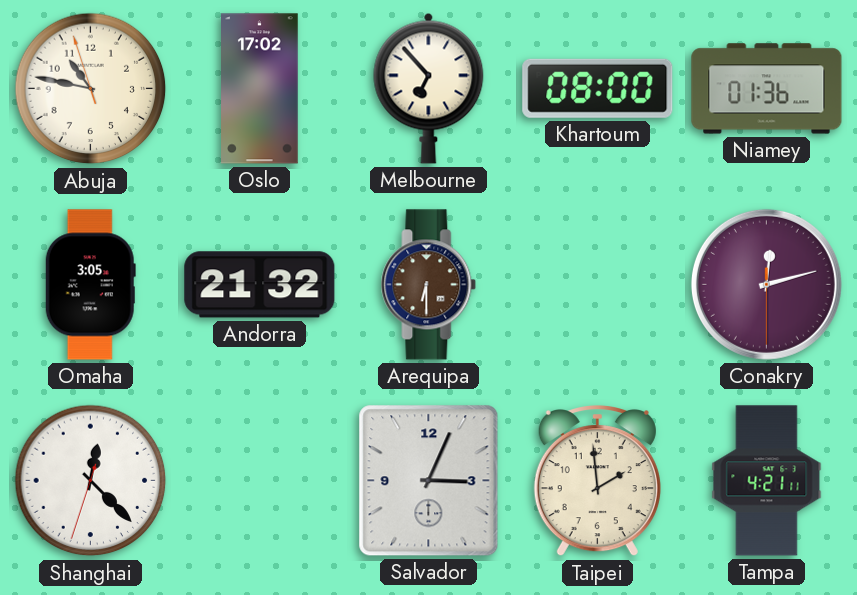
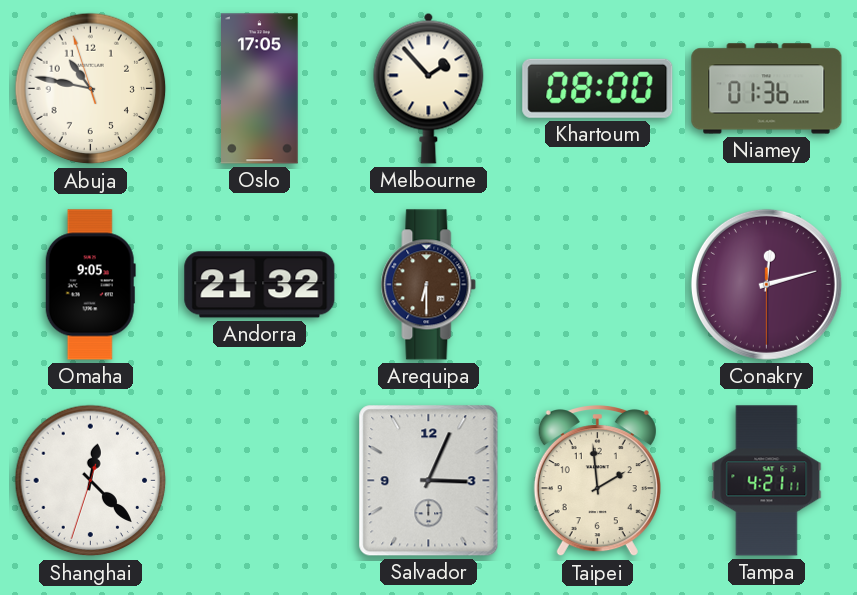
Oslo: 17:02 -> 17:05
Melbourne: 6:53 -> 1:53
Omaha: 3:05 -> 9:05
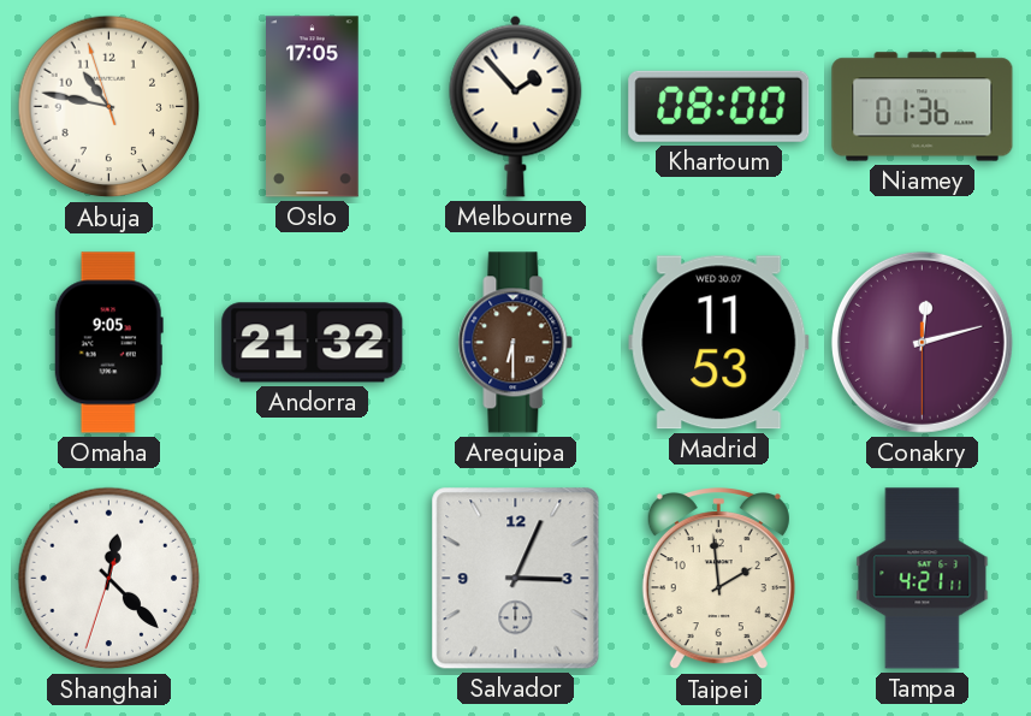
Madrid: none -> 11:53
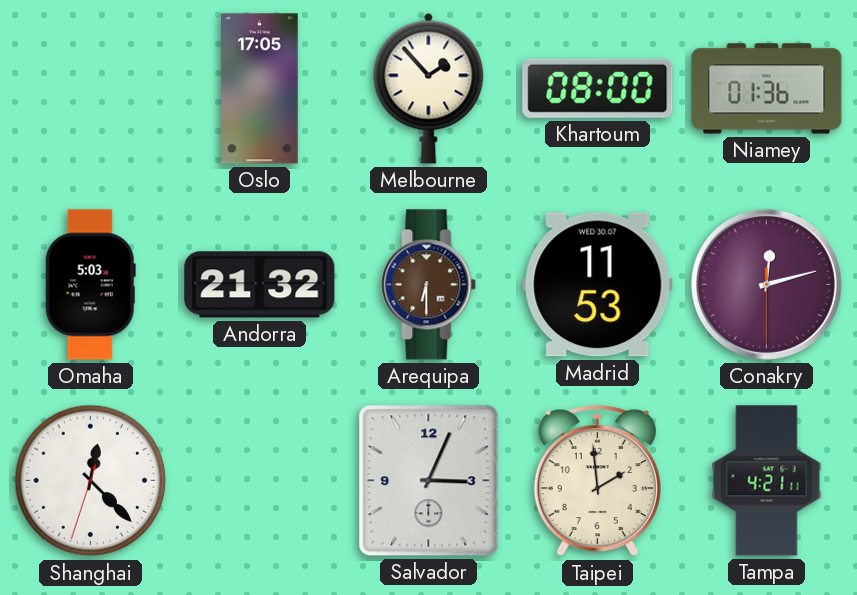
Abuja: 10:46 -> none
Omaha: 9:05 -> 5:03
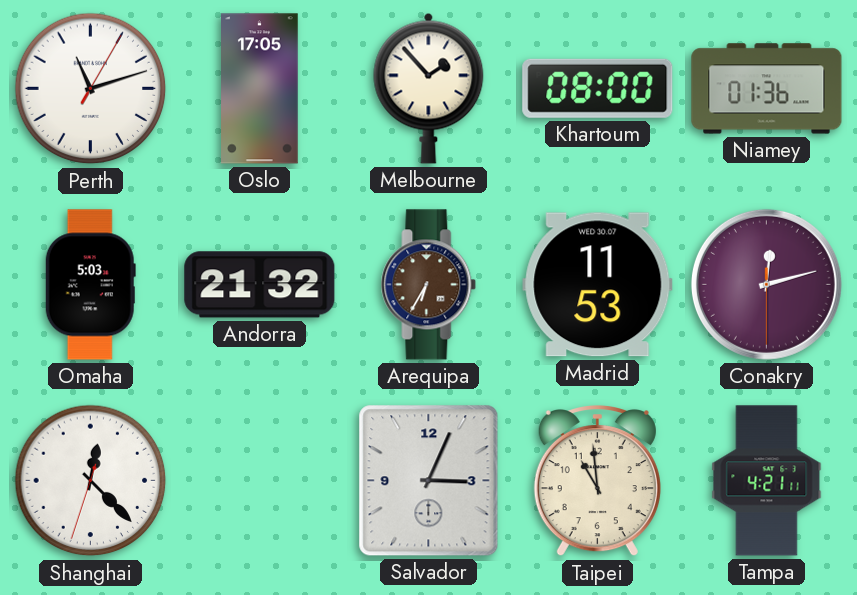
Perth: none -> 11:12
Arequipa: 6:30 -> 6:35
Taipei: 1:59 -> 10:59
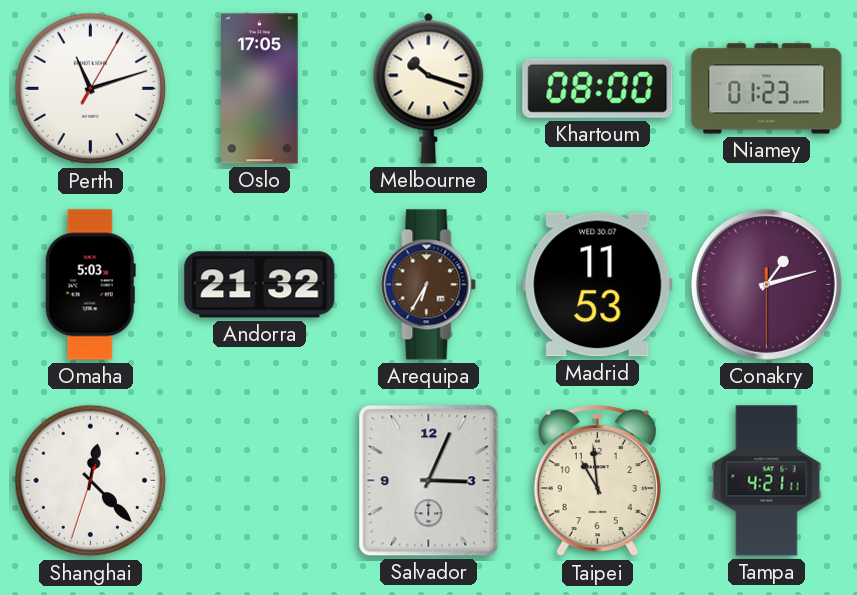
Melbourne: 1:53 -> 10:18
Niamey: 01:36 -> 01:23
Conakry: 12:12 -> 1:12
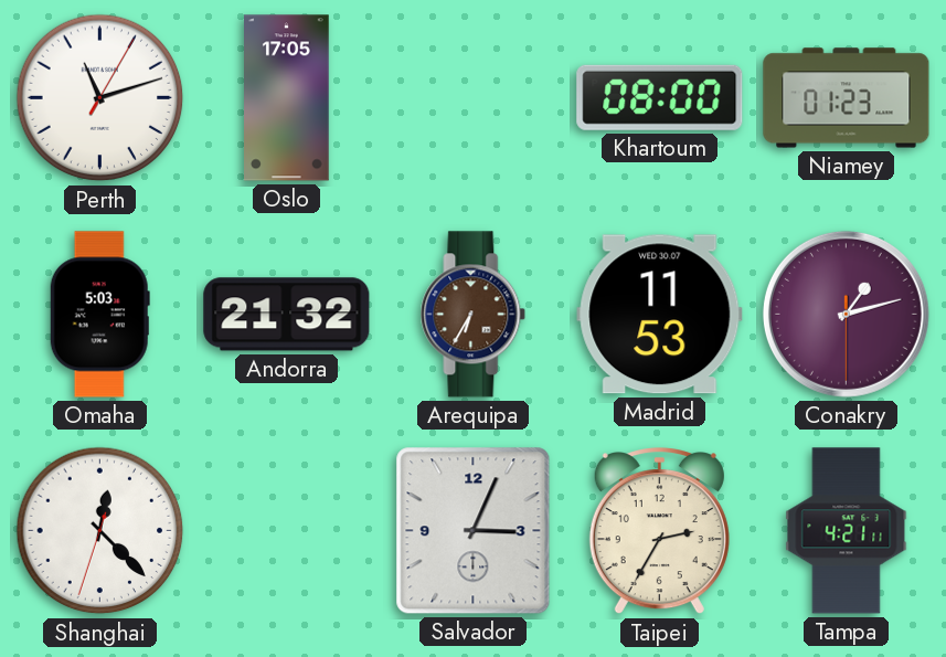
Melbourne: 10:18 -> none
Taipei: 10:59 -> 2:35
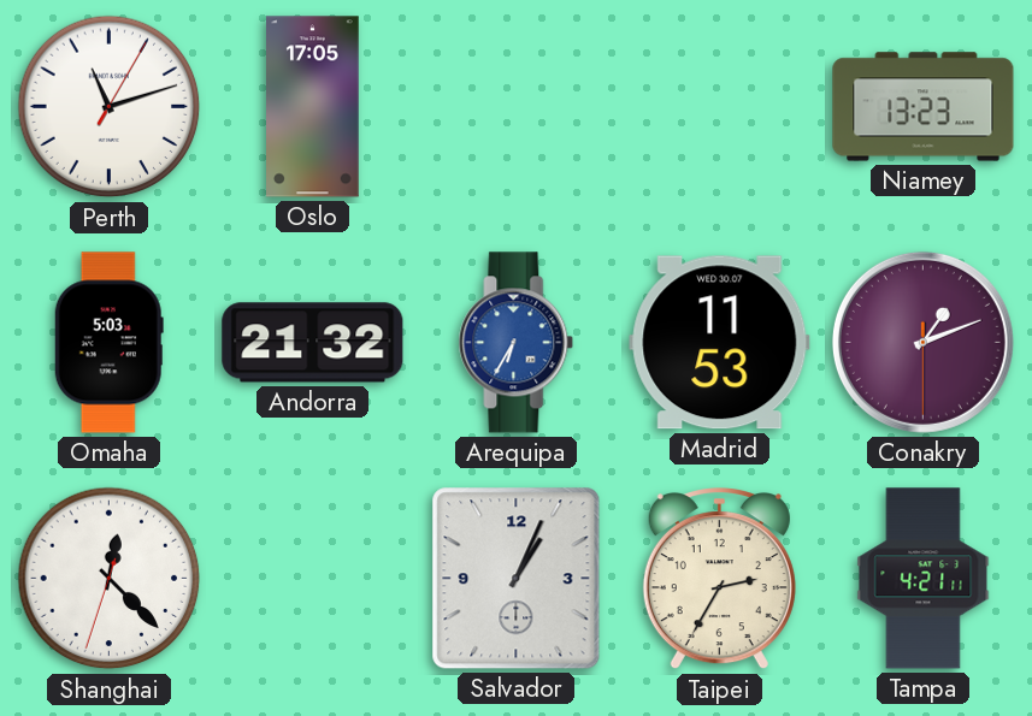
Khartoum: 08:00 -> none
Niamey: 01:23 -> 13:23
Arequipa dial: brown -> blue
Conakry: 1:12 -> 1:11
Salvador: 3:04 -> 1:04
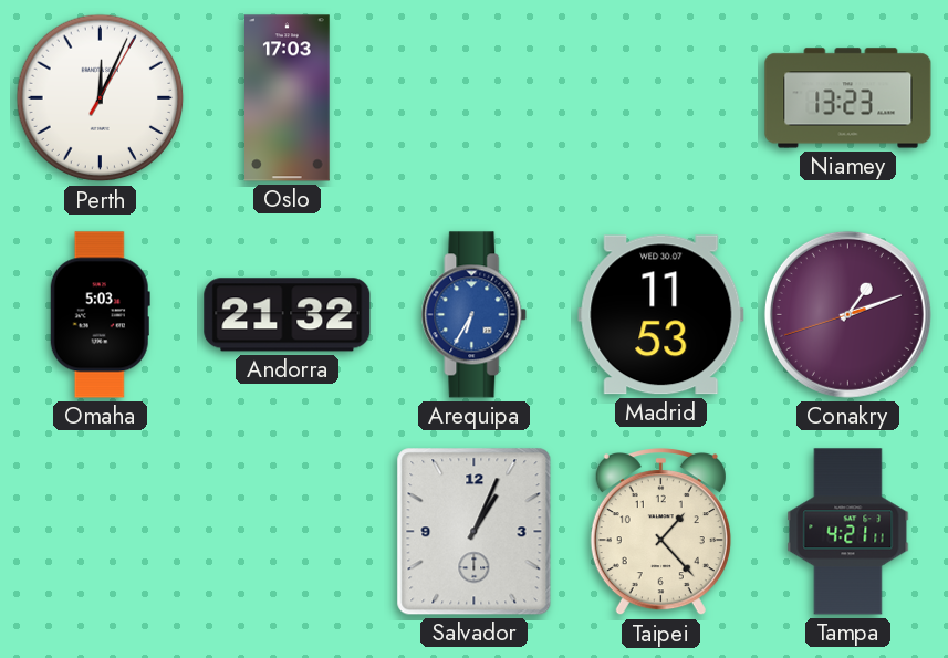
Perth: 11:12 -> 12:04
Oslo: 17:05 -> 17:03
Conakry: 1:11:30 -> 1:11:42
Shanghai: 12:22 -> none
Taipei: 2:35 -> 1:23
